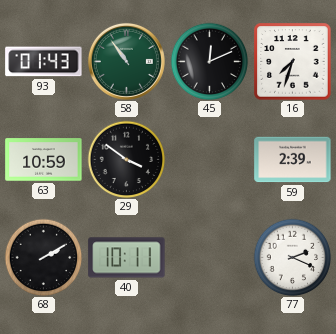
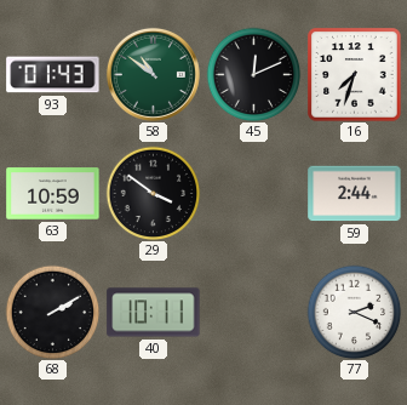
58: 10:54 -> 10:51
59: 2:39 -> 2:44
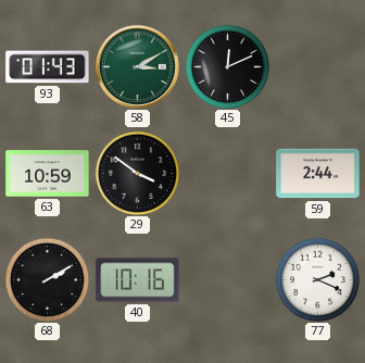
58: 10:51 -> 3:10
16: 7:33 -> none
40: 10:11 -> 10:16
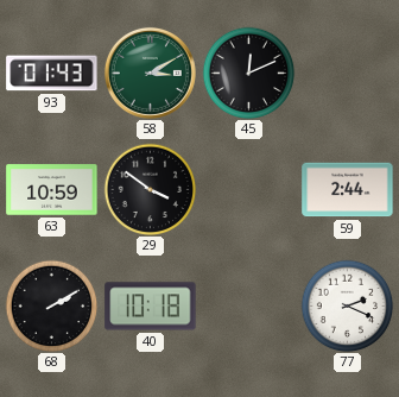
40: 10:16 -> 10:18
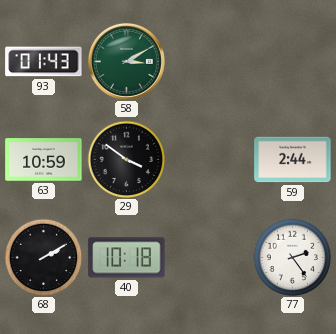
45: 12:11 -> none
77: 2:19 -> 2:24
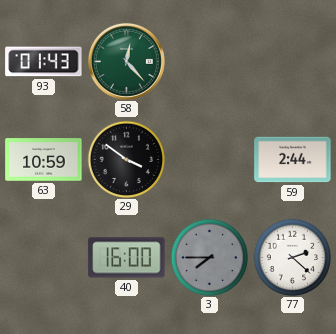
58: 3:10 -> 12:23
68: 2:10 -> none
40: 10:18 -> 16:00
3: none -> 7:45
77: 2:24 -> 2:22
